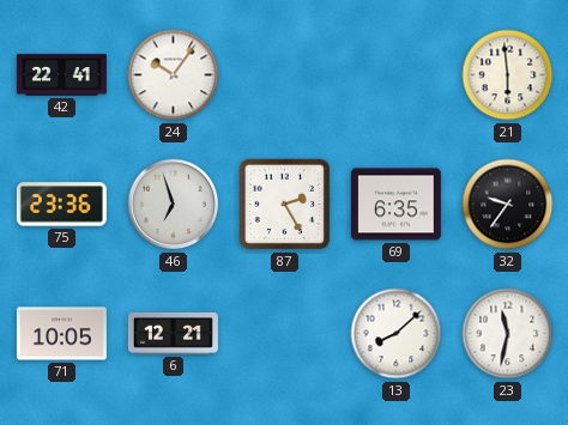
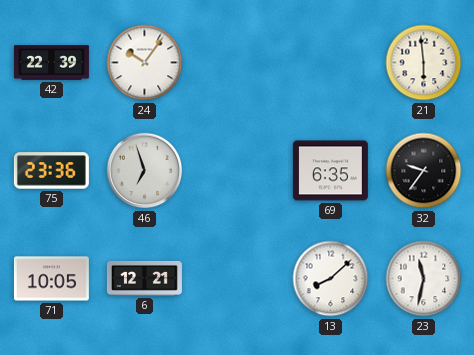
42: 22:41 -> 22:39
87: 2:25 -> none
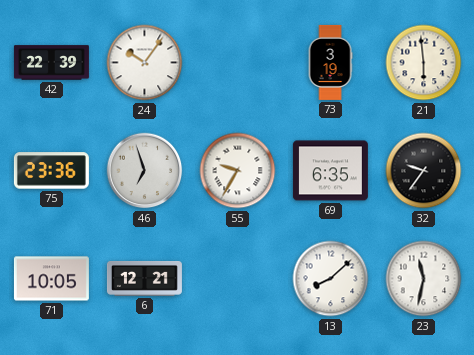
73: none -> 3:19
55: none -> 9:35
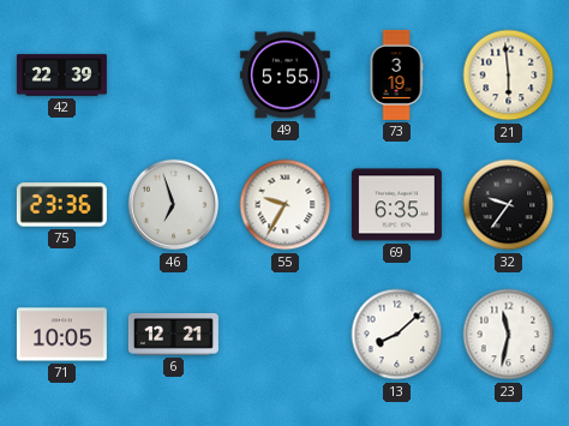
24: 10:06 -> none
49: none -> 5:55
